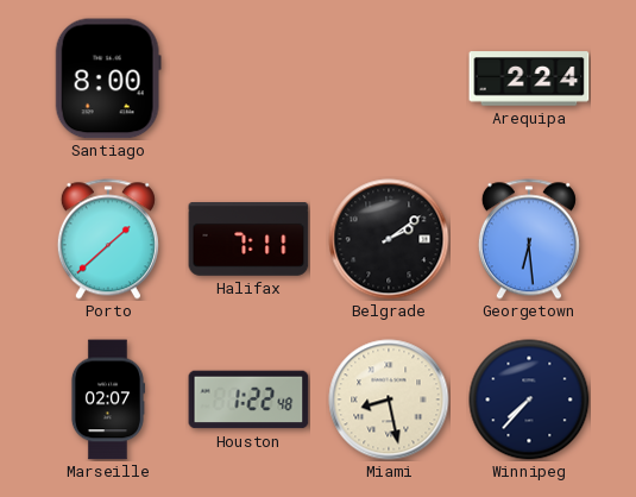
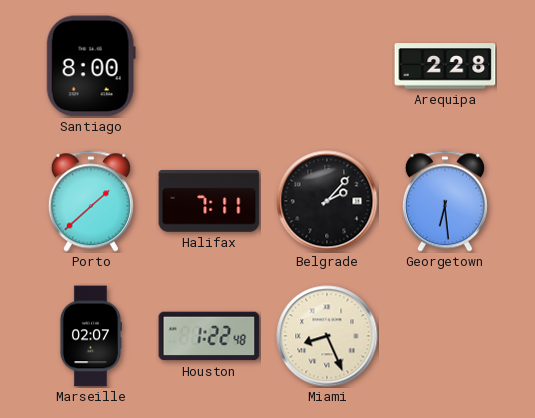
Arequipa: 2:24 -> 2:28
Belgrade: 2:09 -> 2:07
Miami: 8:28 -> 8:26
Winnipeg: 7:37 -> none
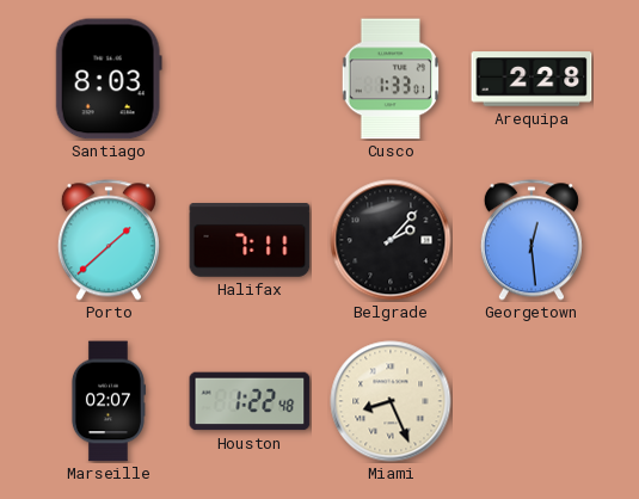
Santiago: 8:00 -> 8:03
Cusco: none -> 1:33
Georgetown: 6:29 -> 12:29
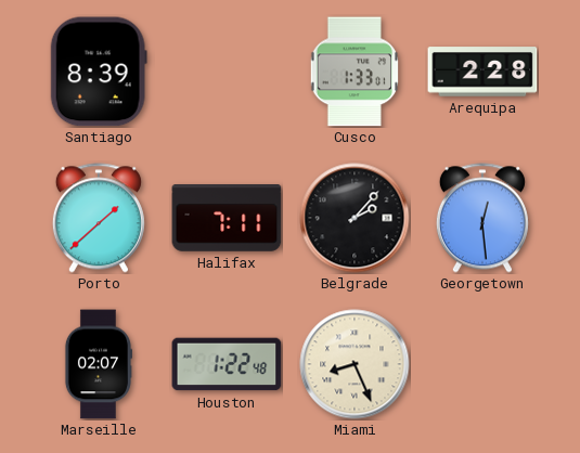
Santiago: 8:03 -> 8:39
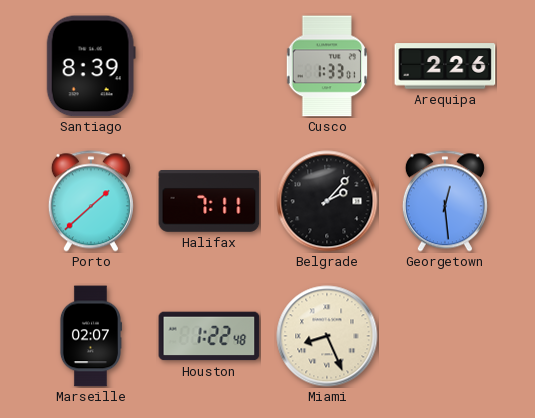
Arequipa: 2:28 -> 2:26
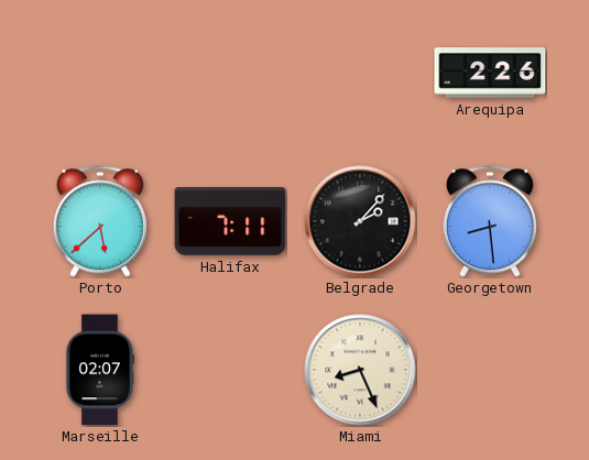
Santiago: 8:39 -> none
Cusco: 1:33 -> none
Porto: 1:38 -> 5:38
Georgetown: 12:29 -> 8:29
Houston: 1:22 -> none
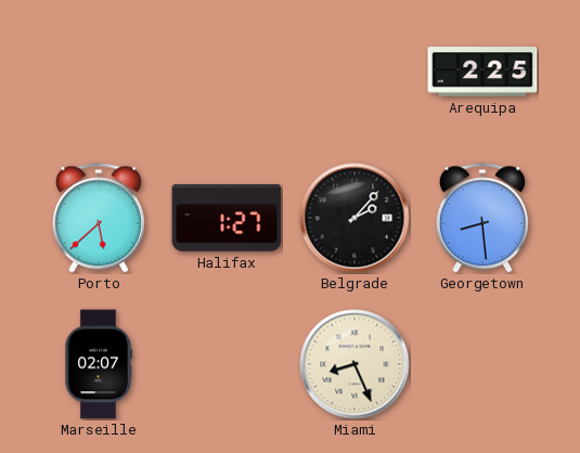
Arequipa: 2:26 -> 2:25
Halifax: 7:11 -> 1:27
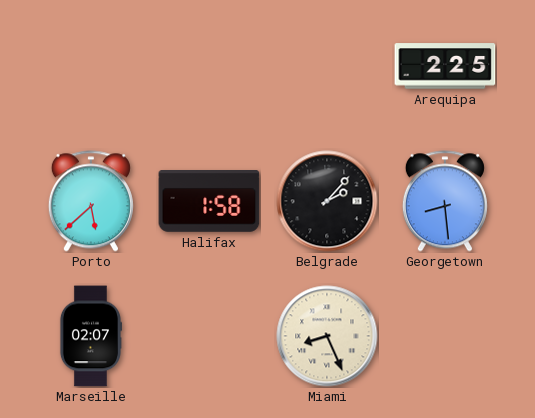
Halifax: 1:27 -> 1:58
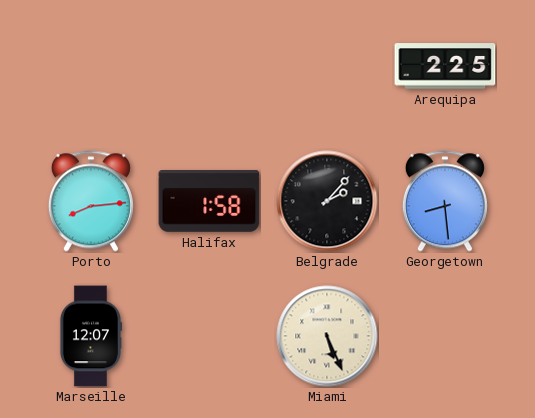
Porto: 5:38 -> 8:14
Marseille: 02:07 -> 12:07
Miami: 8:26 -> 5:26
